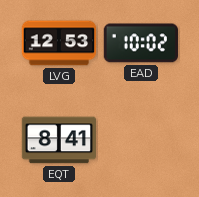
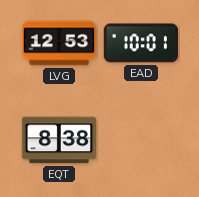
EAD: 10:02 -> 10:01
EQT: 8:41 -> 8:38
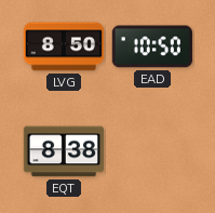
LVG: 12:53 -> 8:50
EAD: 10:01 -> 10:50
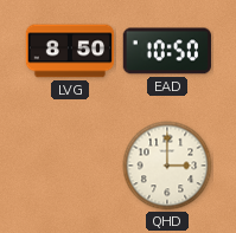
EQT: 8:38 -> none
QHD: none -> 3:00
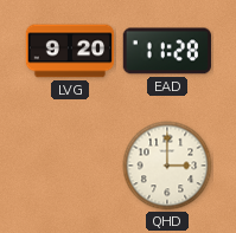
LVG: 8:50 -> 9:20
EAD: 10:50 -> 11:28
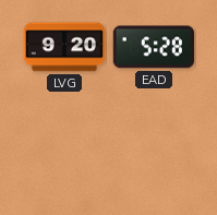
EAD: 11:28 -> 5:28
QHD: 3:00 -> none
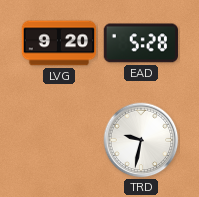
TRD: none -> 9:32
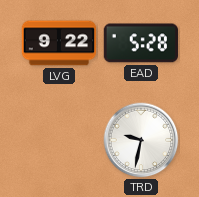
LVG: 9:20 -> 9:22
